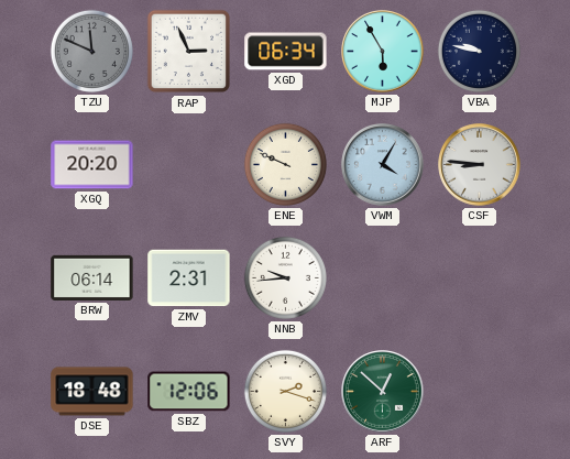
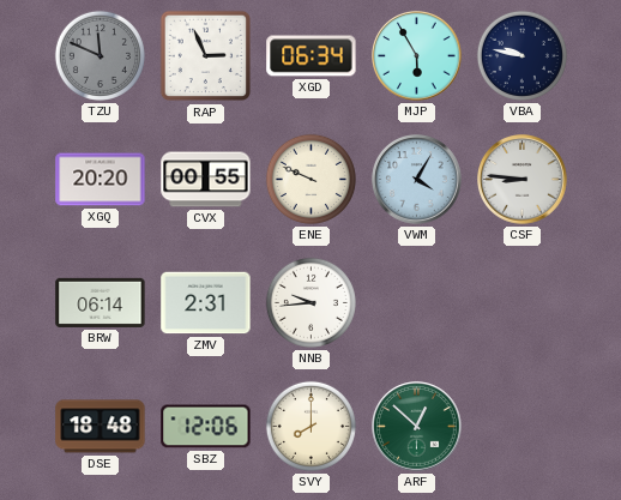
CVX: none -> 00:55
SVY: 2:18 -> 8:00
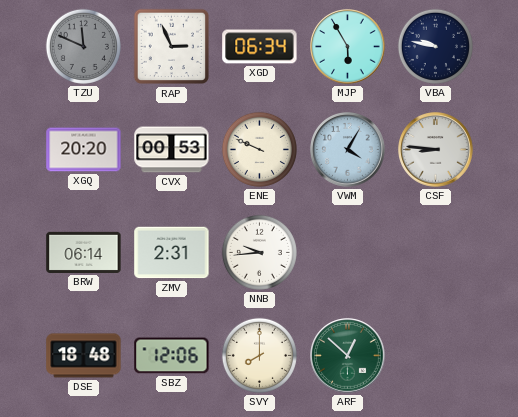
CVX: 00:55 -> 00:53
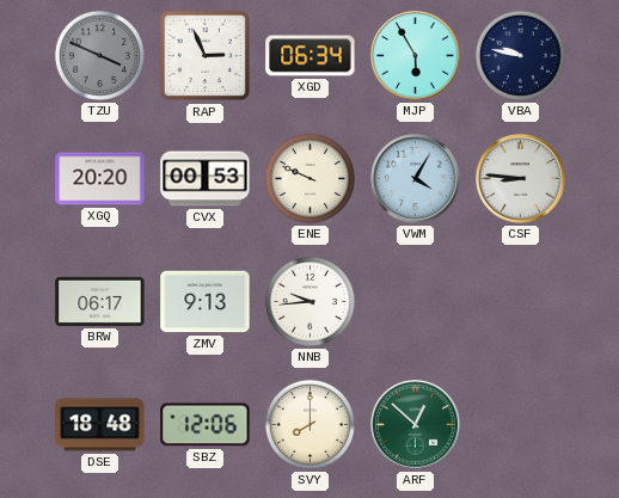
TZU: 11:49 -> 3:49
BRW: 06:14 -> 06:17
ZMV: 2:31 -> 9:13
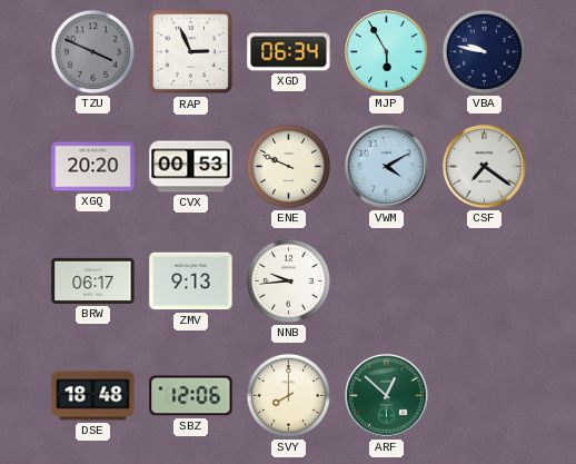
VWM: 4:05 -> 4:10
CSF: 8:46 -> 7:21
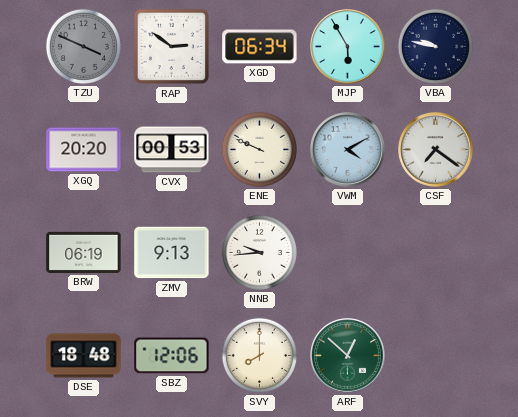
RAP: 2:56 -> 2:51
BRW: 06:17 -> 06:19
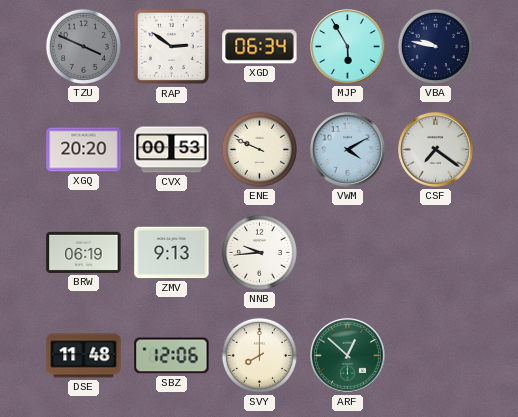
DSE: 18:48 -> 11:48
